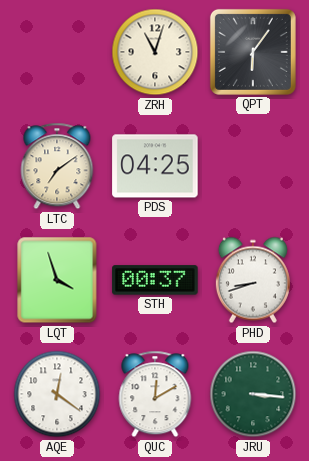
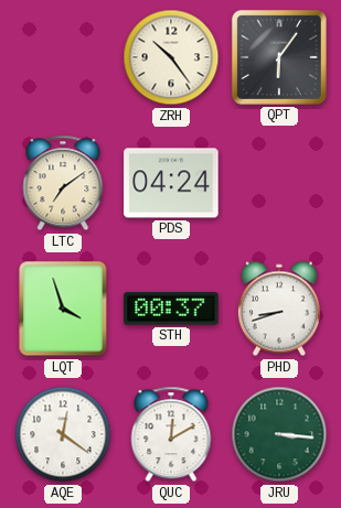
ZRH: 11:03 -> 10:24
PDS: 04:25 -> 04:24
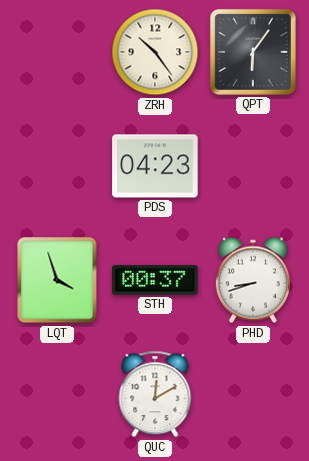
LTC: 7:09 -> none
PDS: 04:24 -> 04:23
AQE: 12:21 -> none
JRU: 3:16 -> none
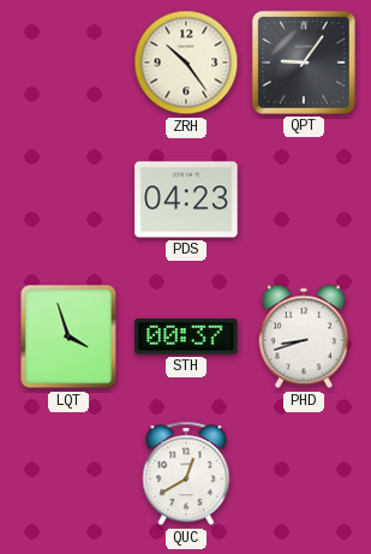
QPT: 6:06 -> 9:06
QUC: 12:10 -> 12:40
